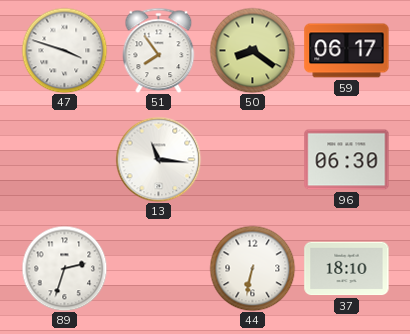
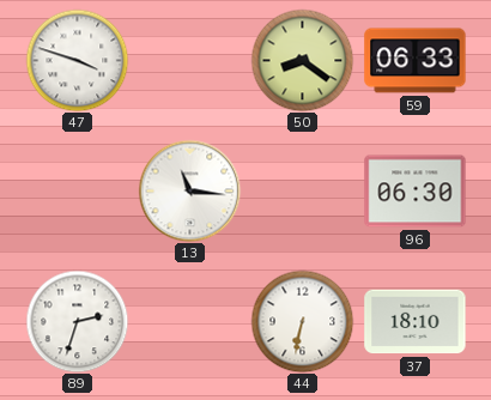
51: 7:54 -> none
59: 06:17 -> 06:33
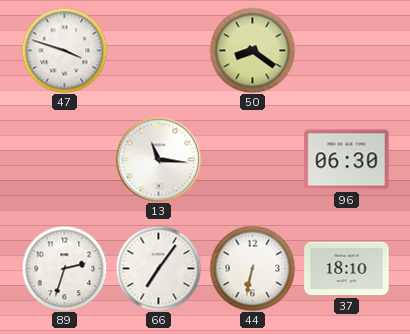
59: 06:33 -> none
66: none -> 7:06
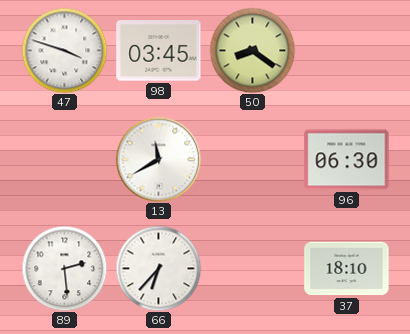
98: none -> 03:45
13: 11:16 -> 11:40
89: 2:33 -> 2:29
66: 7:06 -> 6:37
44: 6:32 -> none
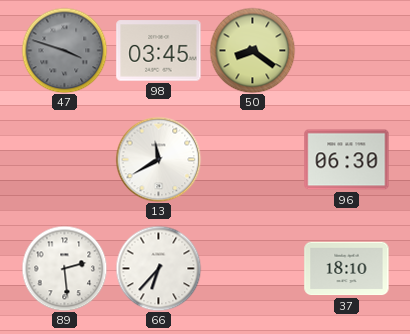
47 dial: white -> grey
